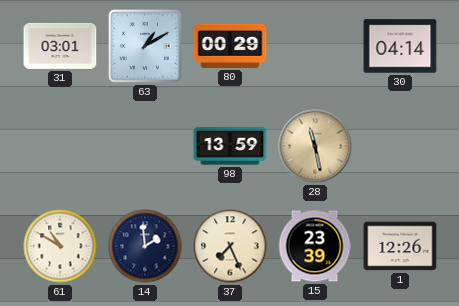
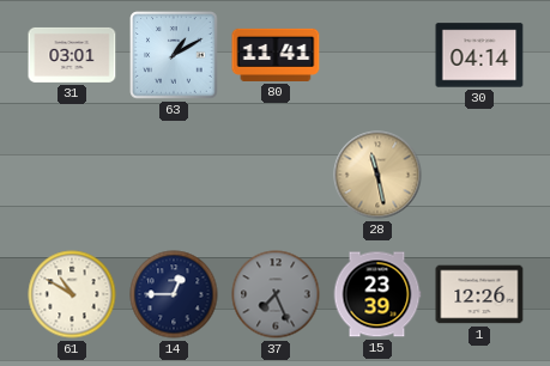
80: 00:29 -> 11:41
98: 13:59 -> none
14: 1:59 -> 12:45
37 dial: cream -> grey
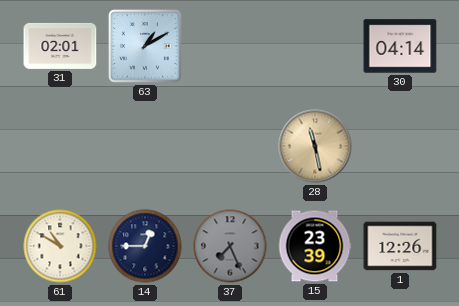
31: 03:01 -> 02:01
80: 11:41 -> none
